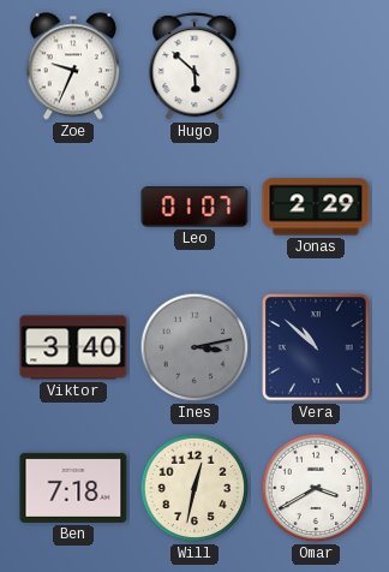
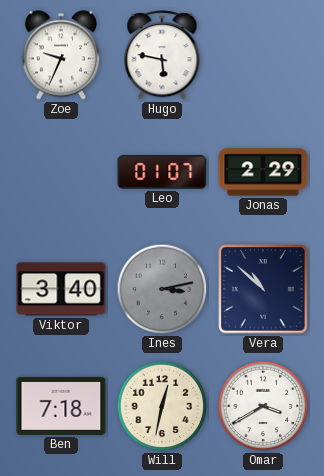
Hugo: 5:52 -> 5:47
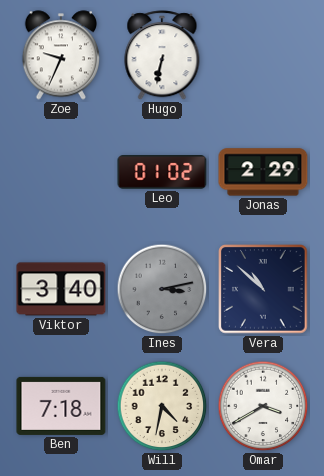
Hugo: 5:47 -> 6:32
Leo: 01:07 -> 01:02
Will: 12:32 -> 4:32
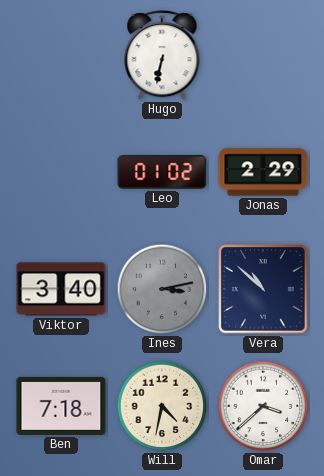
Zoe: 9:34 -> none
Omar: 3:40 -> 3:38
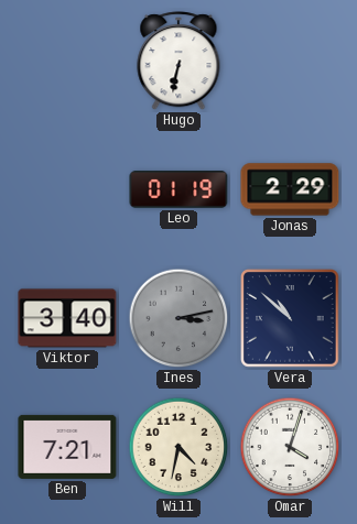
Leo: 01:02 -> 01:19
Ben: 7:18 -> 7:21
Omar: 3:38 -> 4:03
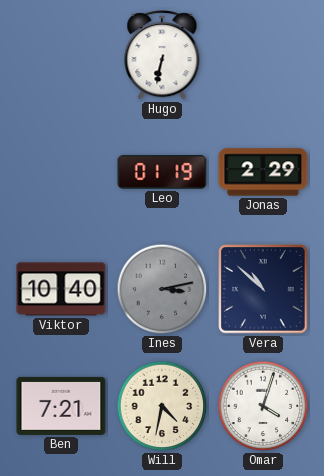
Viktor: 3:40 -> 10:40
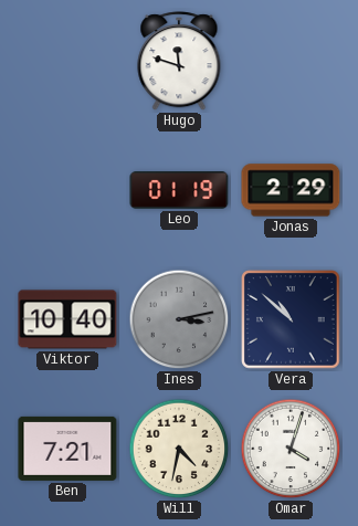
Hugo: 6:32 -> 11:48
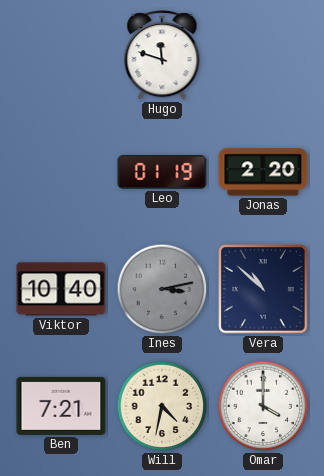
Jonas: 2:29 -> 2:20
Omar: 4:03 -> 4:00
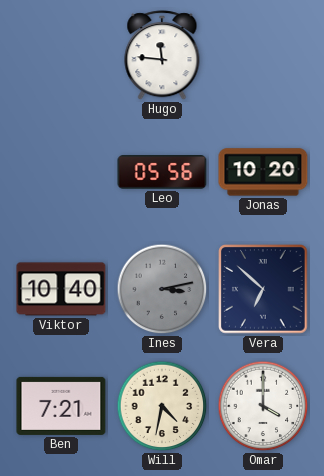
Hugo: 11:48 -> 11:46
Leo: 01:19 -> 05:56
Jonas: 2:20 -> 10:20
Vera: 10:52 -> 6:52
